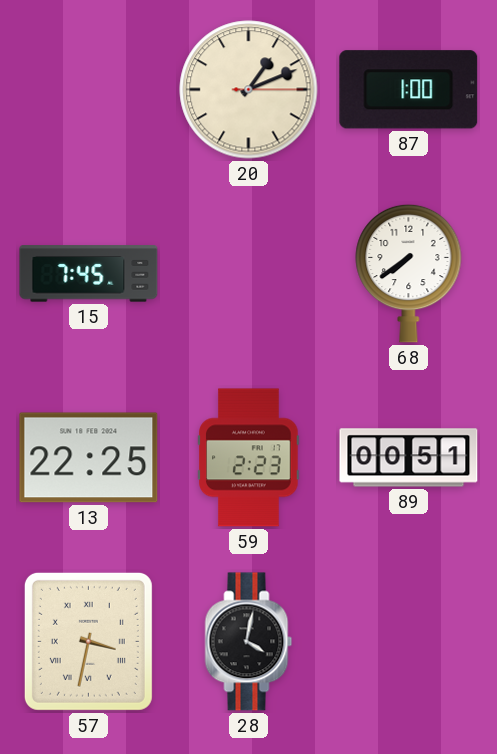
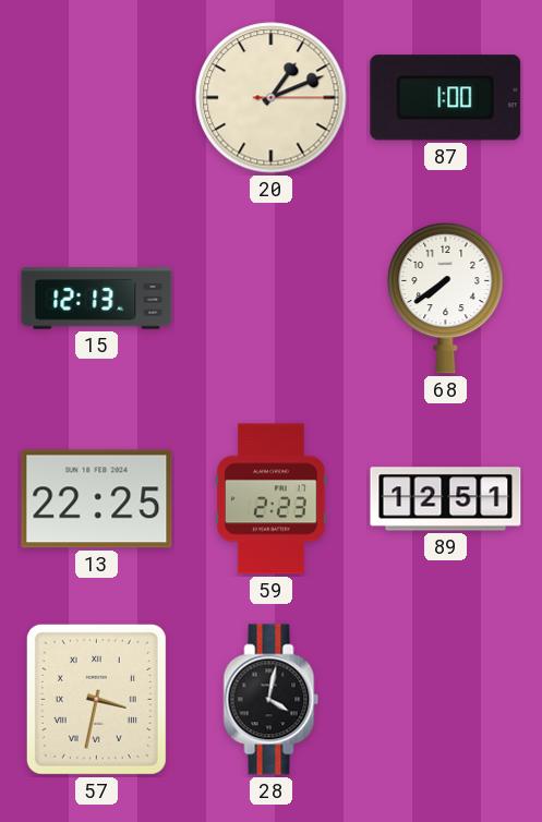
15: 7:45 -> 12:13
89: 00:51 -> 12:51
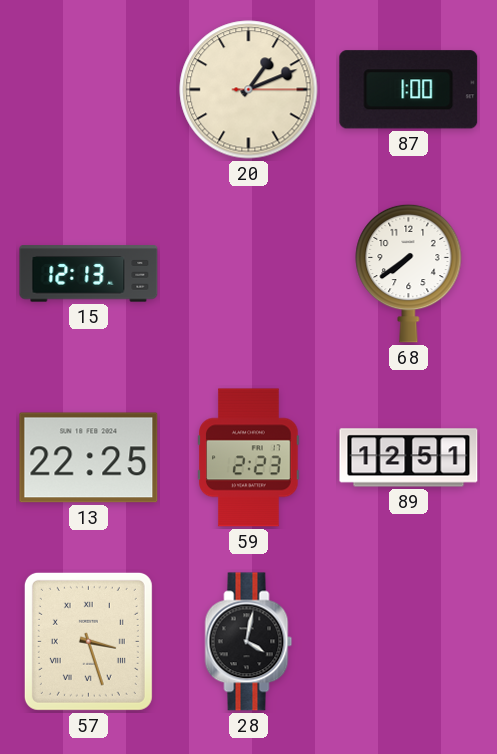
57: 3:32 -> 3:27
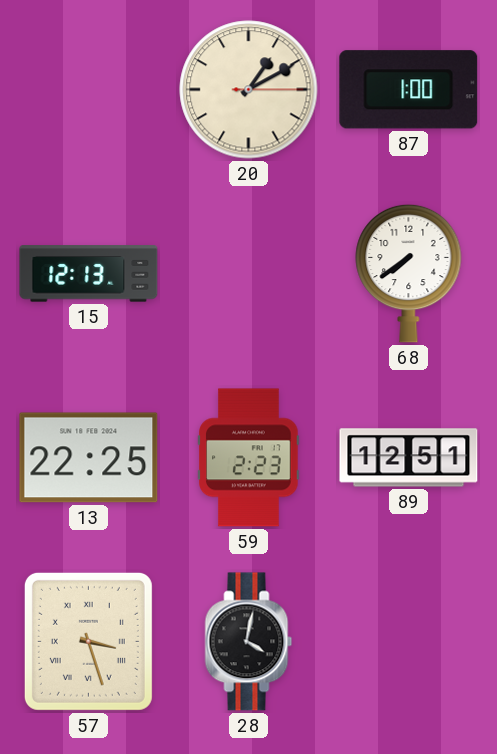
20: 1:11 -> 1:10
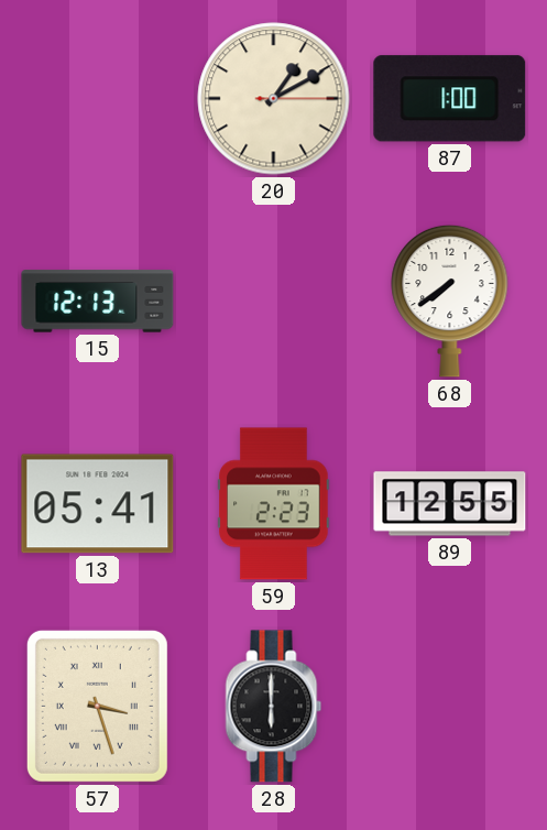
13: 22:25 -> 05:41
89: 12:51 -> 12:55
28: 4:02 -> 6:00
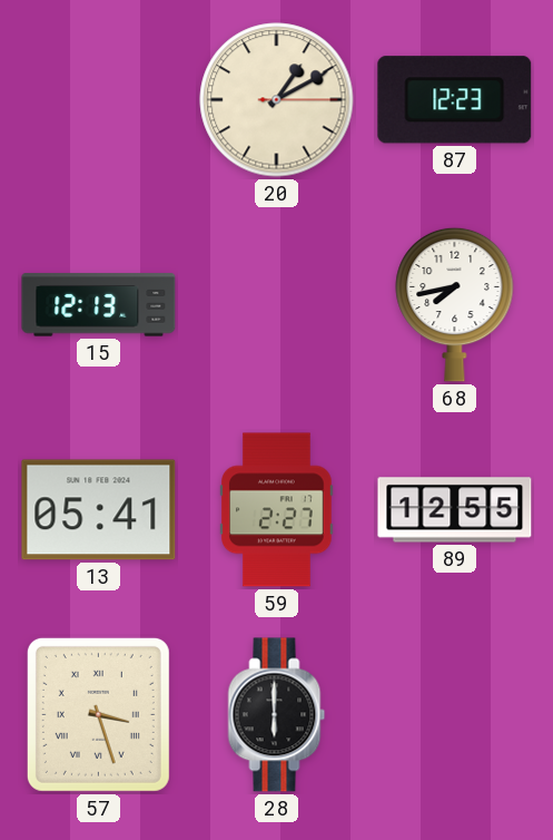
87: 1:00 -> 12:23
68: 7:39 -> 7:43
59: 2:23 -> 2:27
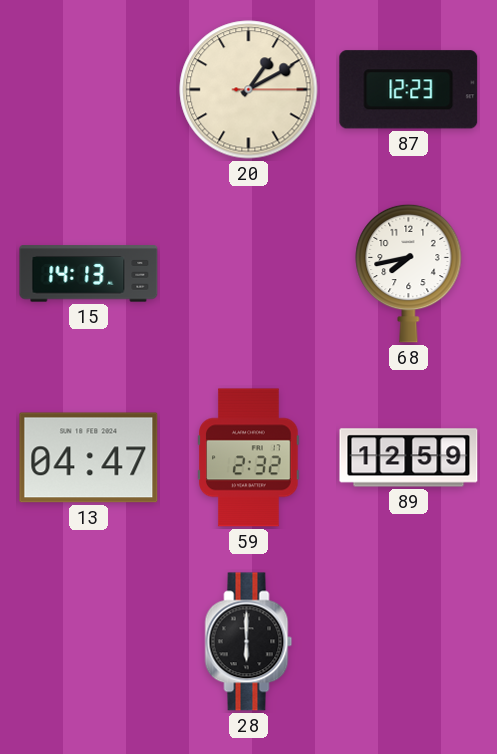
15: 12:13 -> 14:13
13: 05:41 -> 04:47
59: 2:27 -> 2:32
89: 12:55 -> 12:59
57: 3:27 -> none
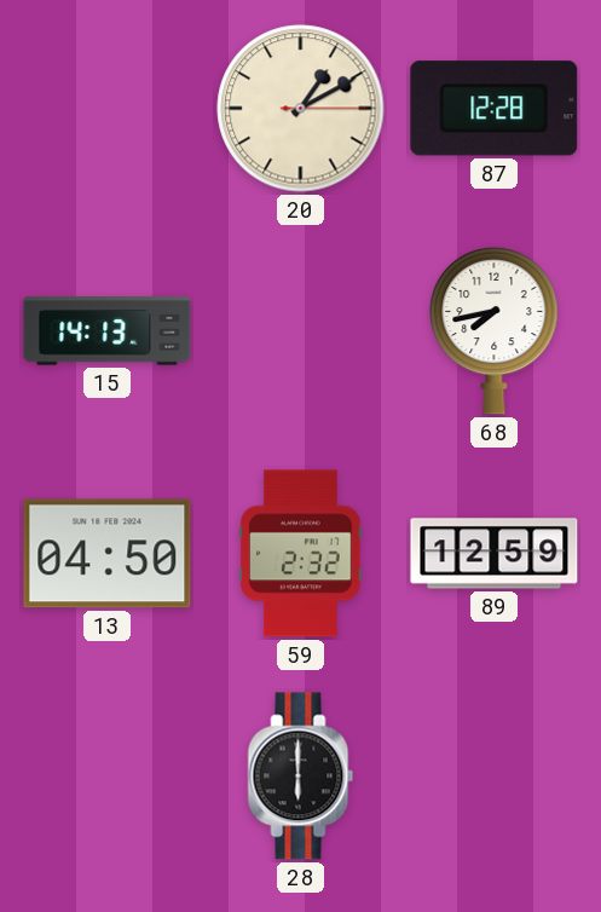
87: 12:23 -> 12:28
13: 04:47 -> 04:50
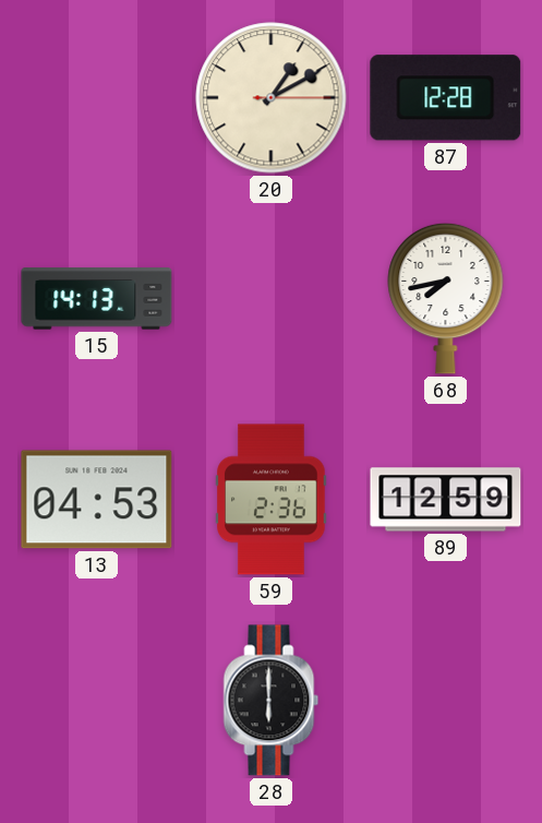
13: 04:50 -> 04:53
59: 2:32 -> 2:36
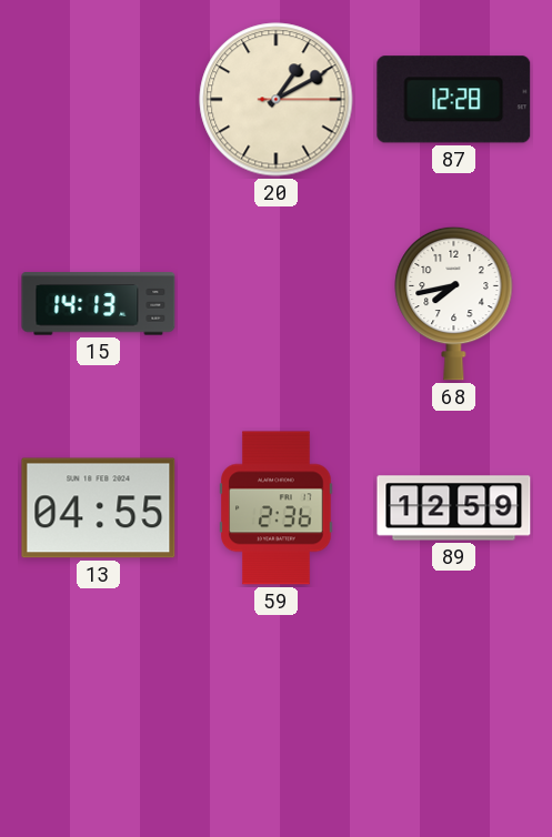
13: 04:53 -> 04:55
28: 6:00 -> none
